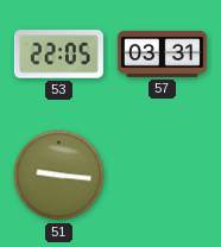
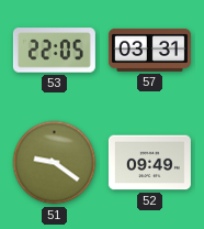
51: 9:16 -> 9:21
52: none -> 09:49
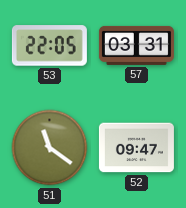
51: 9:21 -> 11:21
52: 09:49 -> 09:47
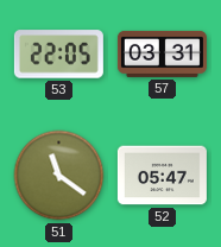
52: 09:47 -> 05:47
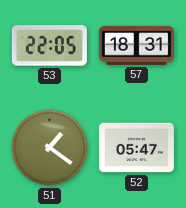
57: 03:31 -> 18:31
51: 11:21 -> 1:21
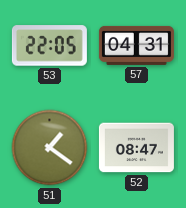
57: 18:31 -> 04:31
52: 05:47 -> 08:47
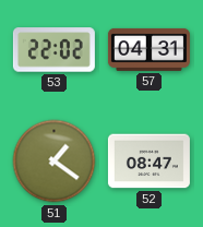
53: 22:05 -> 22:02
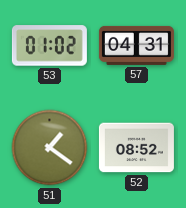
53: 22:02 -> 01:02
52: 08:47 -> 08:52
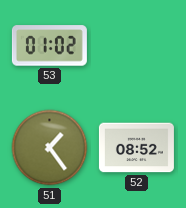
57: 04:31 -> none
51: 1:21 -> 1:24
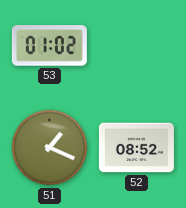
51: 1:24 -> 1:19
